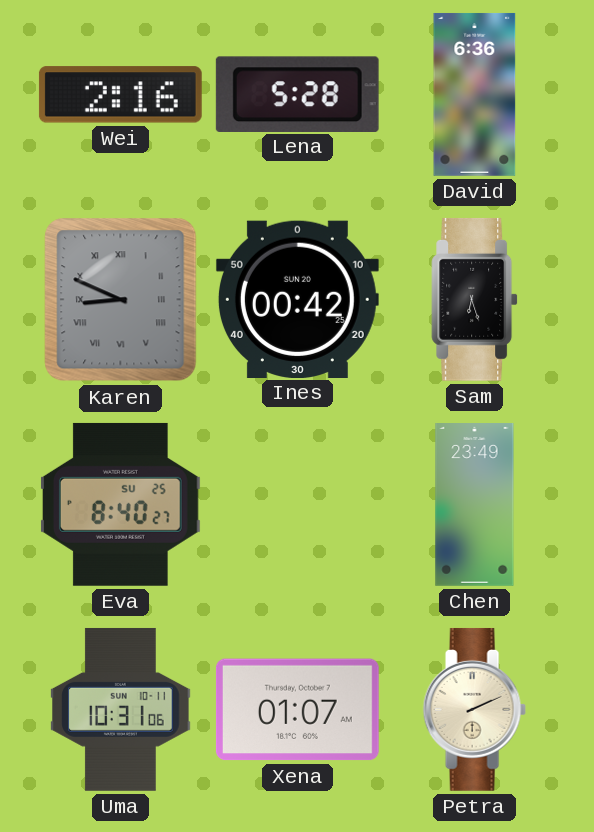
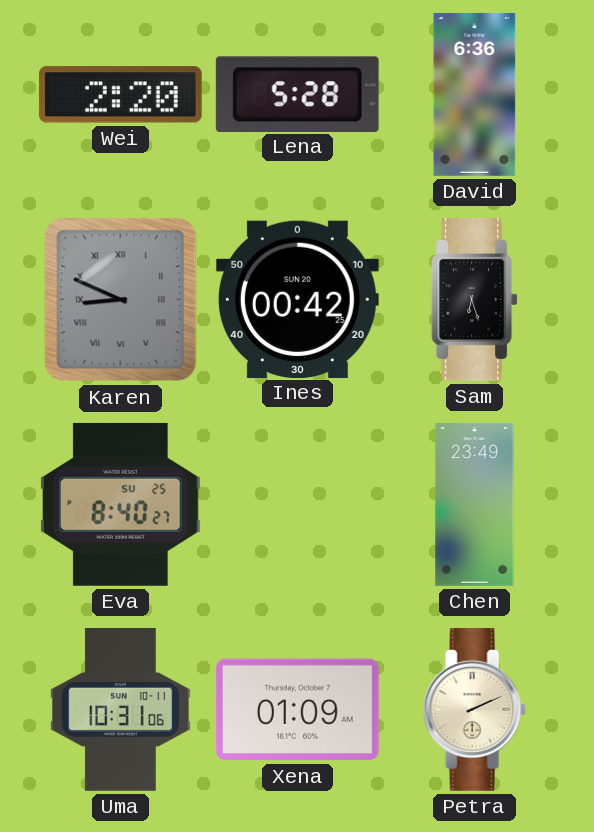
Wei: 2:16 -> 2:20
Xena: 01:07 -> 01:09
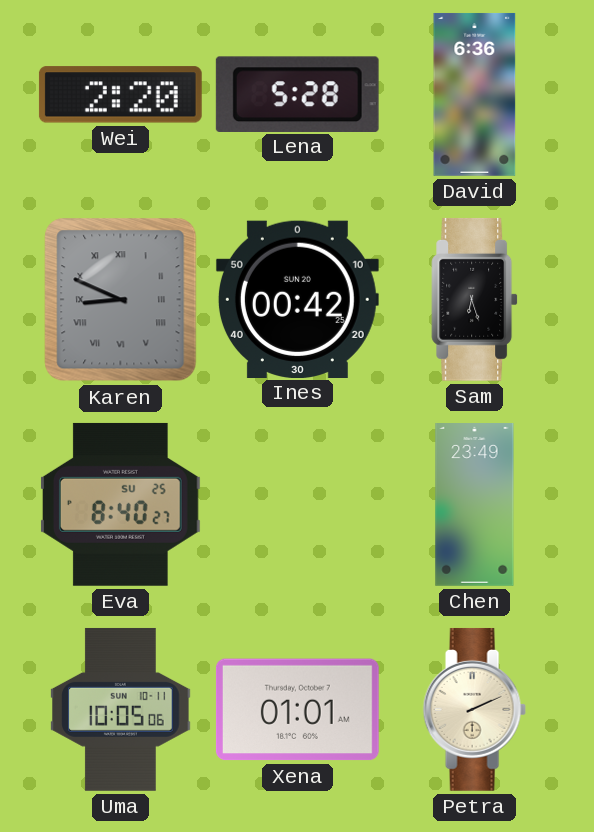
Uma: 10:31 -> 10:05
Xena: 01:09 -> 01:01
